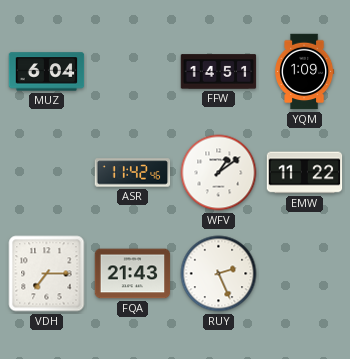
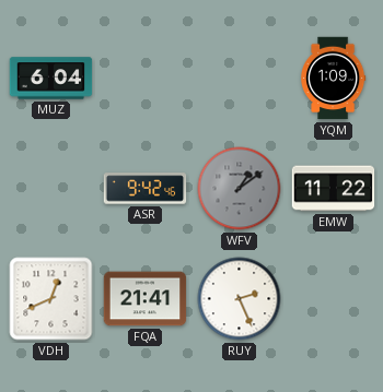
FFW: 14:51 -> none
ASR: 11:42 -> 9:42
WFV dial: white -> grey
VDH: 7:15 -> 12:41
FQA: 21:43 -> 21:41
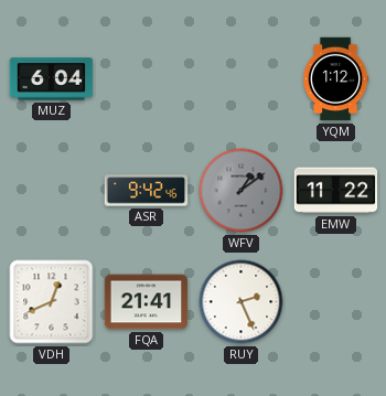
YQM: 1:09 -> 1:12
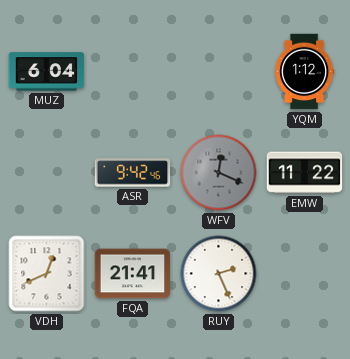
WFV: 1:09 -> 12:19
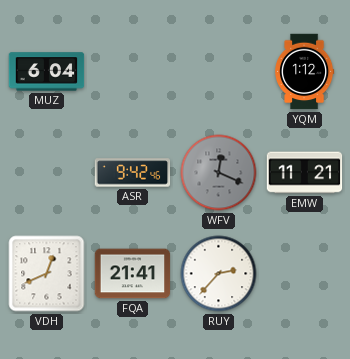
EMW: 11:22 -> 11:21
RUY: 2:26 -> 2:37
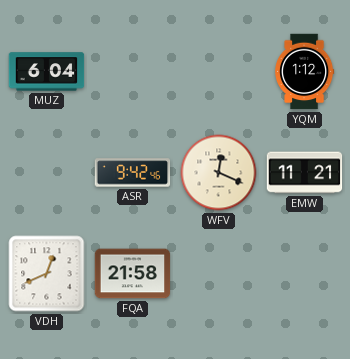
WFV dial: grey -> cream
FQA: 21:41 -> 21:58
RUY: 2:37 -> none
